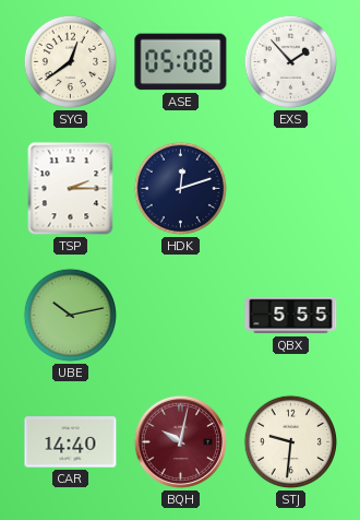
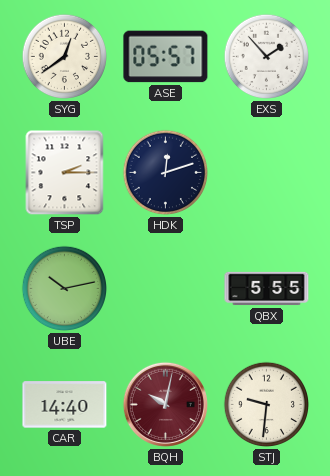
ASE: 05:08 -> 05:57
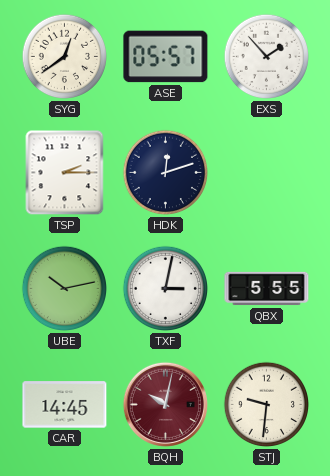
TXF: none -> 3:02
CAR: 14:40 -> 14:45
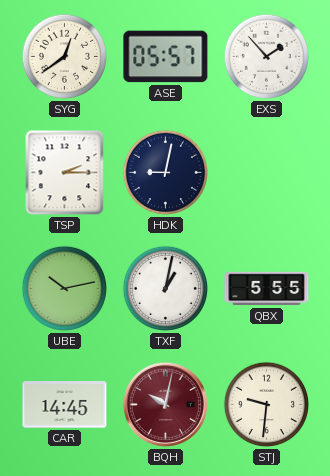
HDK: 12:12 -> 9:02
TXF: 3:02 -> 1:02
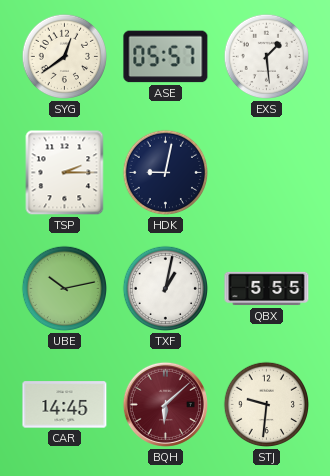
EXS: 1:53 -> 1:29
BQH: 10:02 -> 6:08
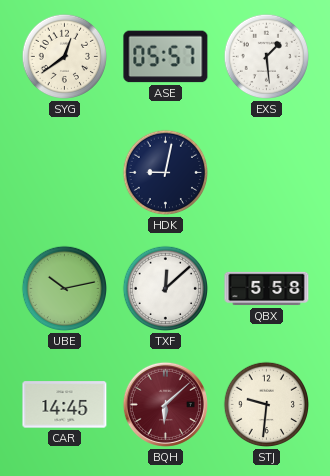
TSP: 2:15 -> none
TXF: 1:02 -> 12:08
QBX: 5:55 -> 5:58
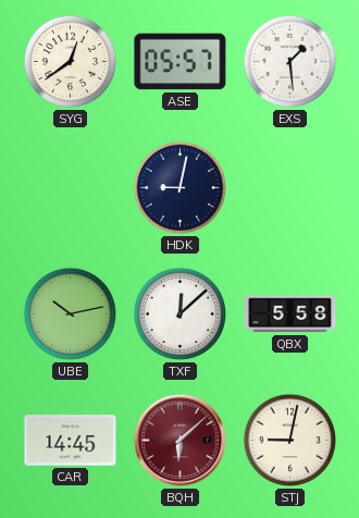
STJ: 9:31 -> 9:02
